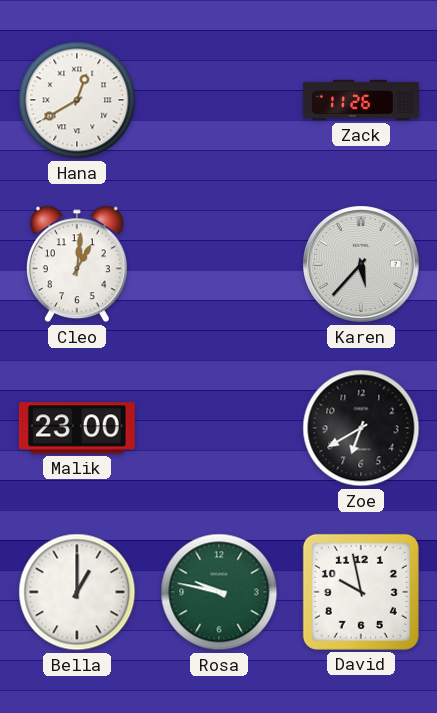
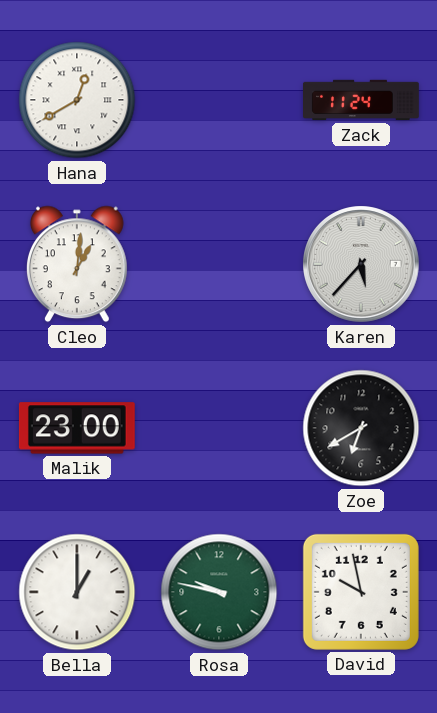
Zack: 11:26 -> 11:24
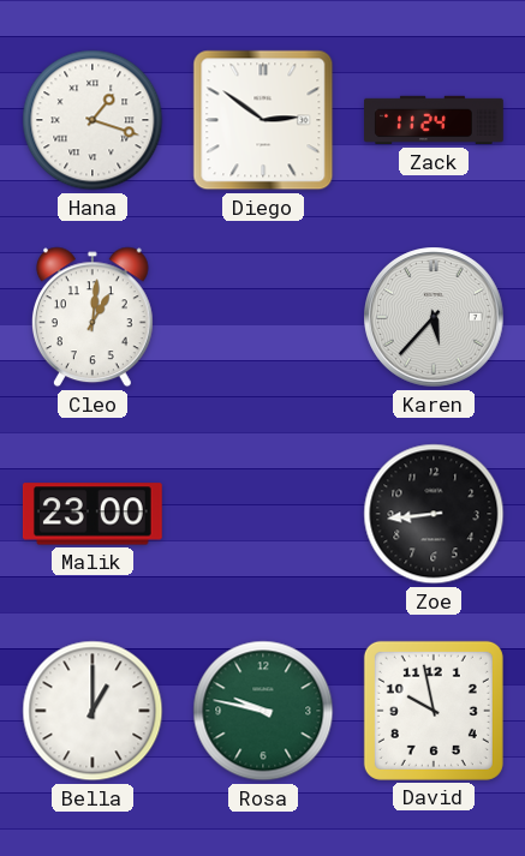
Hana: 12:40 -> 1:18
Diego: none -> 2:51
Zoe: 6:40 -> 8:44
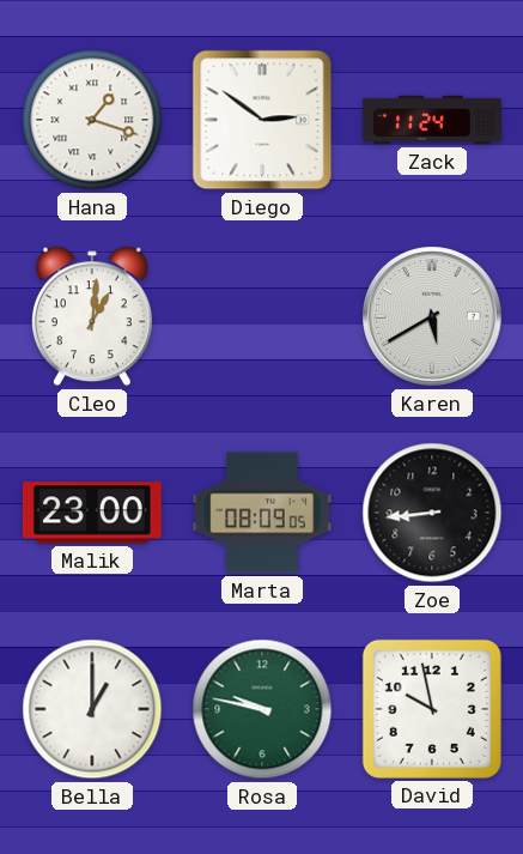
Karen: 5:37 -> 5:40
Marta: none -> 08:09
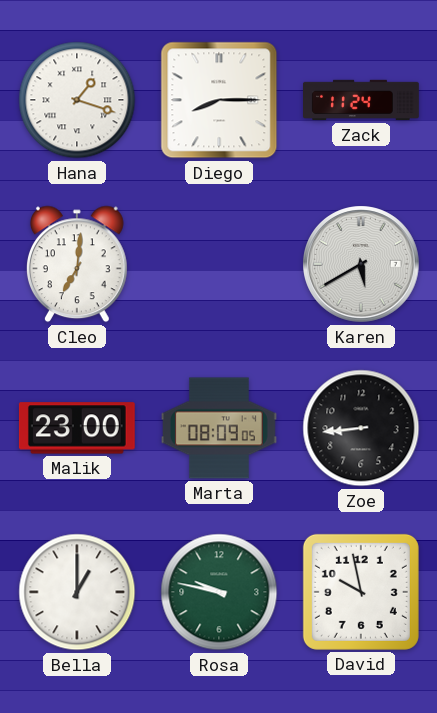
Diego: 2:51 -> 8:15
Cleo: 1:01 -> 7:01
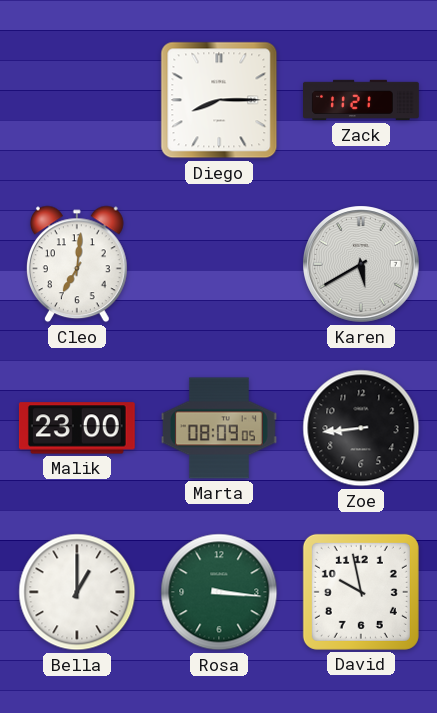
Hana: 1:18 -> none
Zack: 11:24 -> 11:21
Rosa: 9:47 -> 3:16
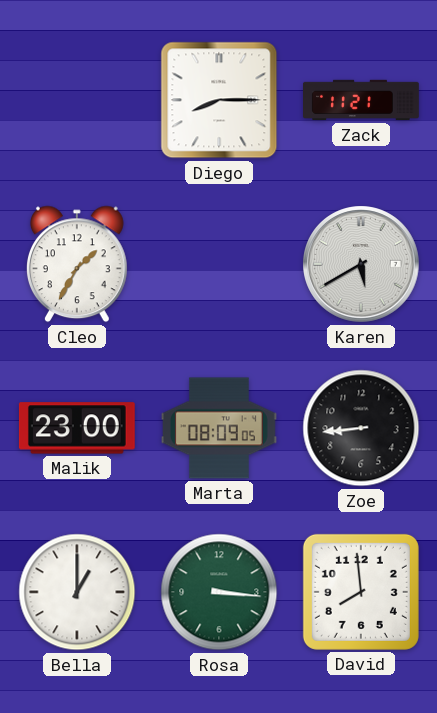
Cleo: 7:01 -> 1:35
David: 9:58 -> 7:59
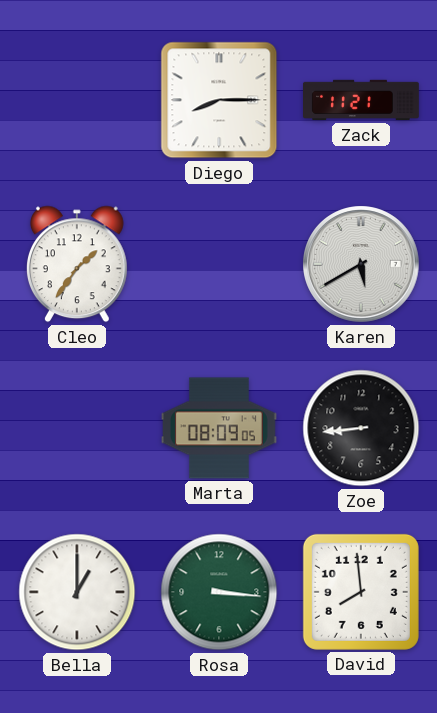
Cleo: 1:35 -> 1:36
Malik: 23:00 -> none
